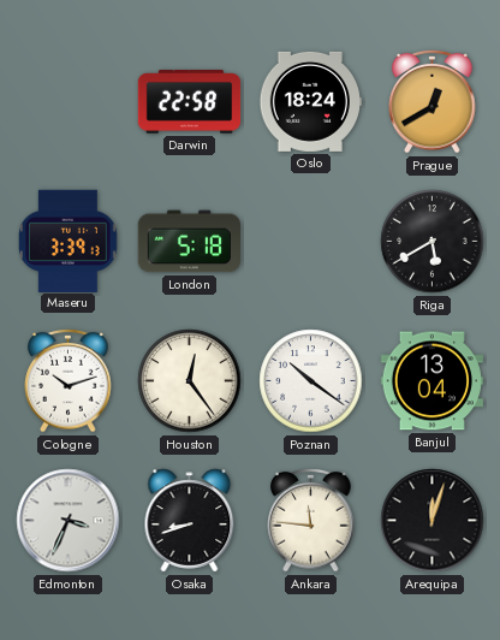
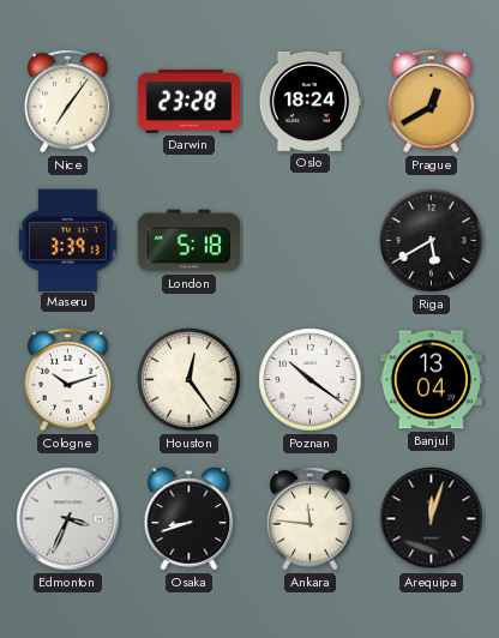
Nice: none -> 7:06
Darwin: 22:58 -> 23:28
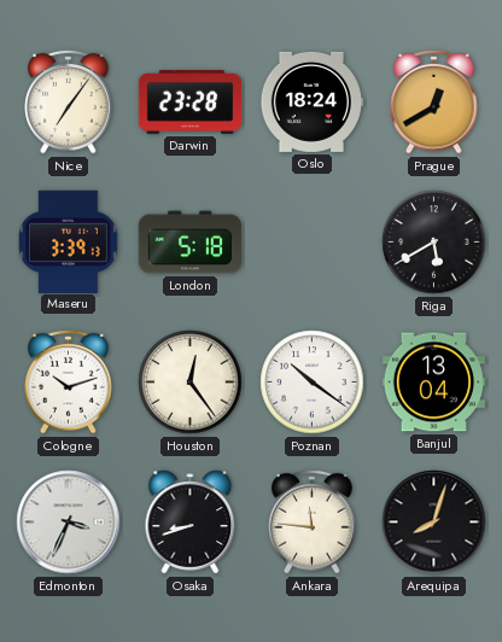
Arequipa: 12:03 -> 8:03
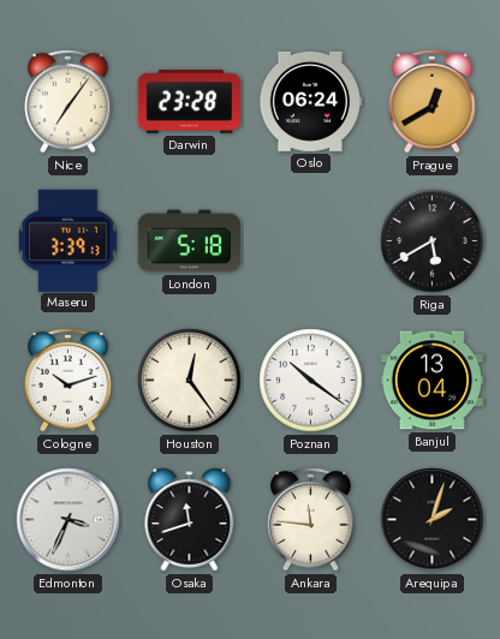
Oslo: 18:24 -> 06:24
Osaka: 8:42 -> 11:42
Arequipa: 8:03 -> 2:03
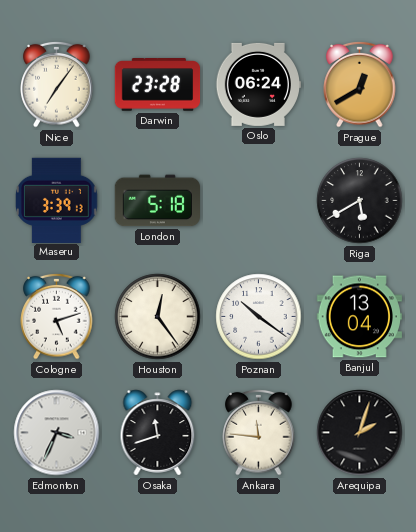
Cologne: 10:12 -> 5:12
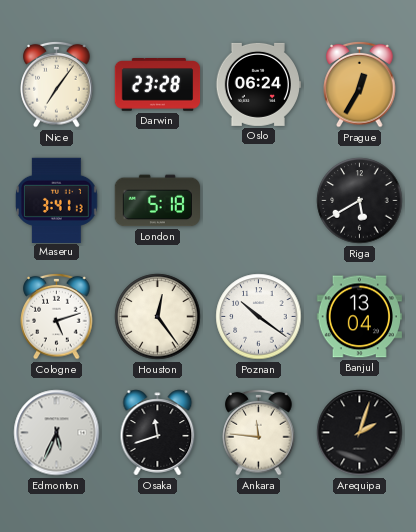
Prague: 12:40 -> 12:35
Maseru: 3:39 -> 3:41
Edmonton: 3:34 -> 5:34
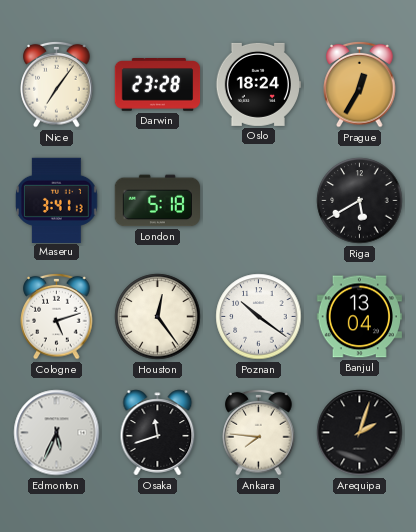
Oslo: 06:24 -> 18:24
Ankara: 11:46 -> 7:46
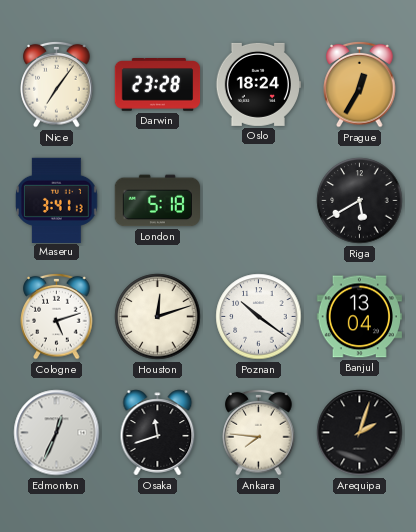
Houston: 12:24 -> 12:12
Edmonton: 5:34 -> 12:34
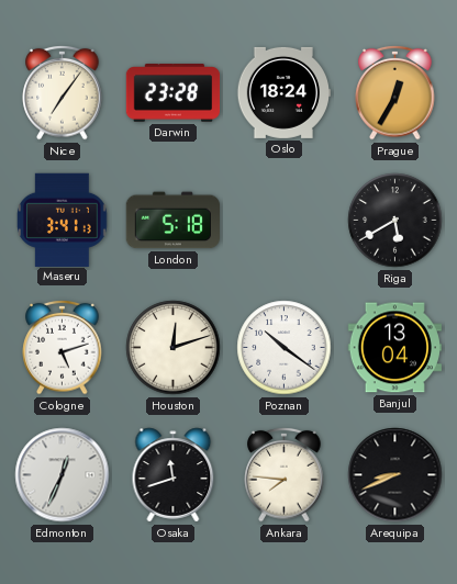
Arequipa: 2:03 -> 8:41
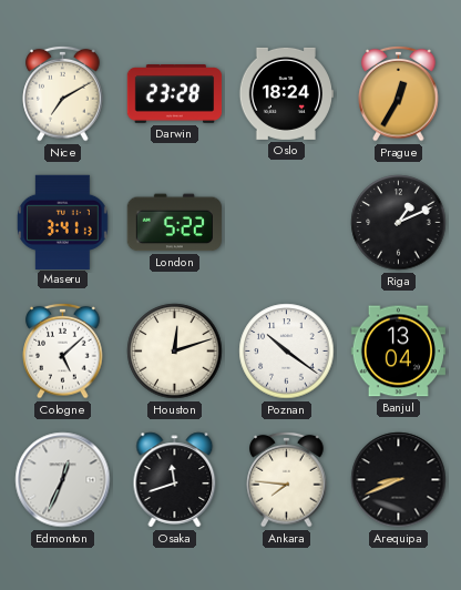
Nice: 7:06 -> 7:10
London: 5:18 -> 5:22
Riga: 5:40 -> 1:11
Cologne: 5:12 -> 5:08
